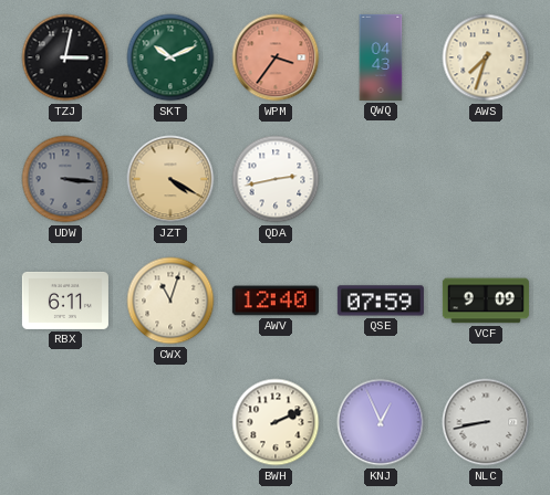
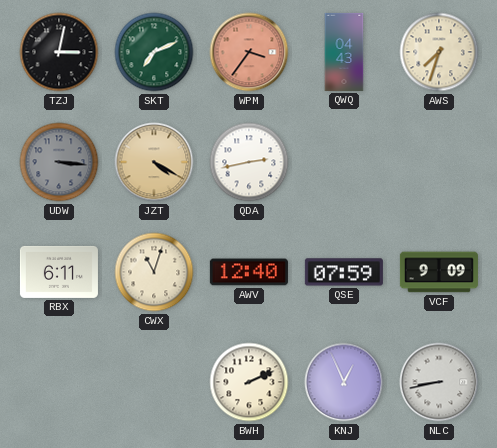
SKT: 10:11 -> 7:11
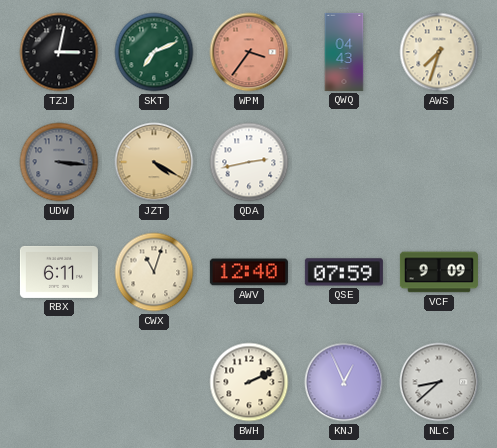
NLC: 8:43 -> 8:38
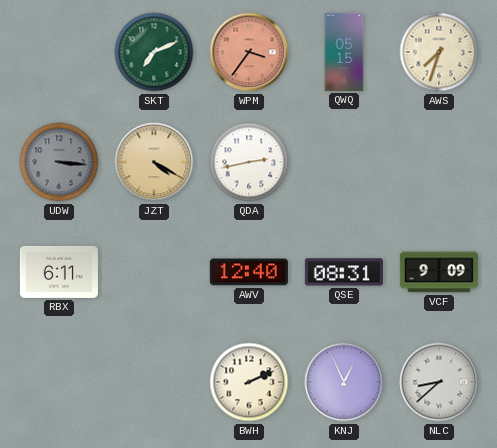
TZJ: 3:02 -> none
QWQ: 04:43 -> 05:15
CWX: 11:03 -> none
QSE: 07:59 -> 08:31
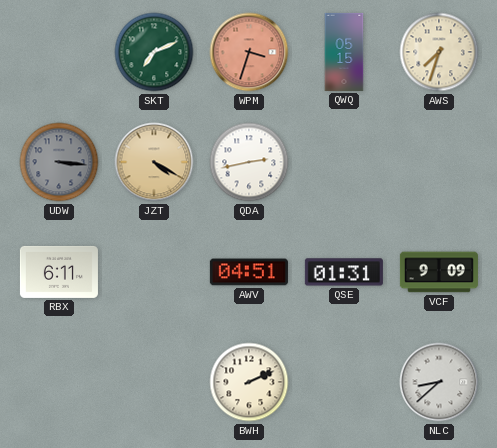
WPM: 3:36 -> 3:33
AWV: 12:40 -> 04:51
QSE: 08:31 -> 01:31
KNJ: 12:56 -> none
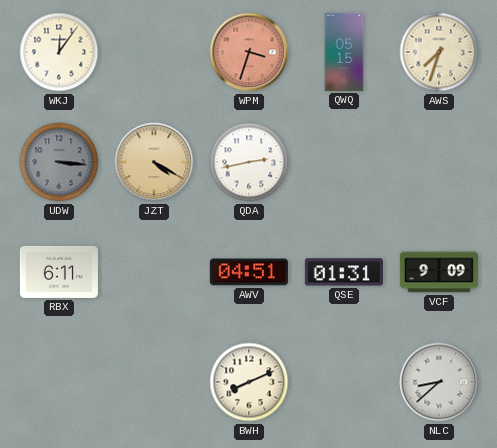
WKJ: none -> 12:06
SKT: 7:11 -> none
BWH: 2:11 -> 8:11
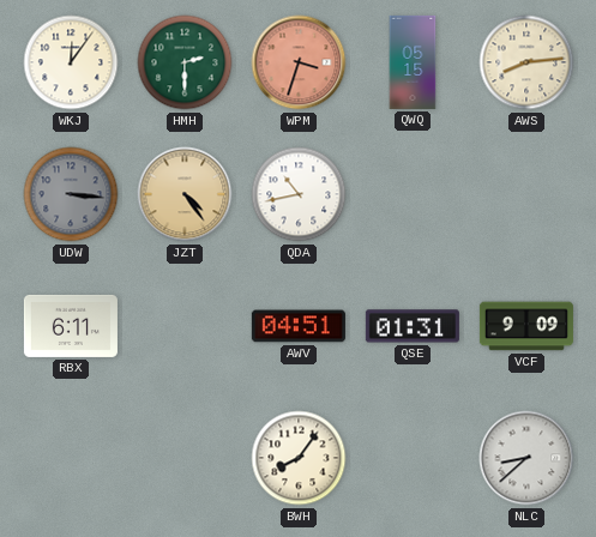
HMH: none -> 2:30
AWS: 7:33 -> 8:14
JZT: 4:20 -> 4:24
QDA: 2:43 -> 10:43
BWH: 8:11 -> 8:06
